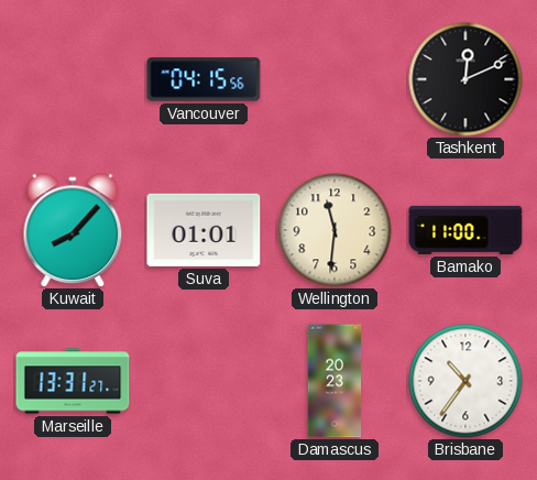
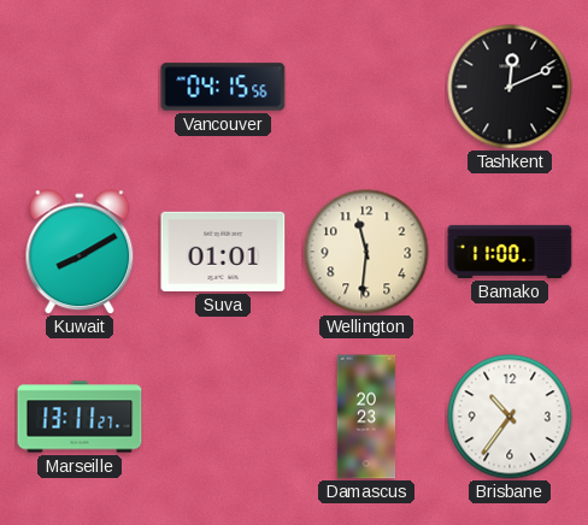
Kuwait: 8:07 -> 8:10
Marseille: 13:31 -> 13:11
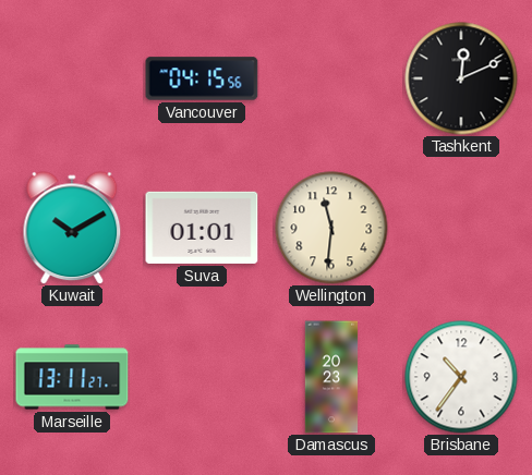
Kuwait: 8:10 -> 10:10
Bamako: 11:00 -> none
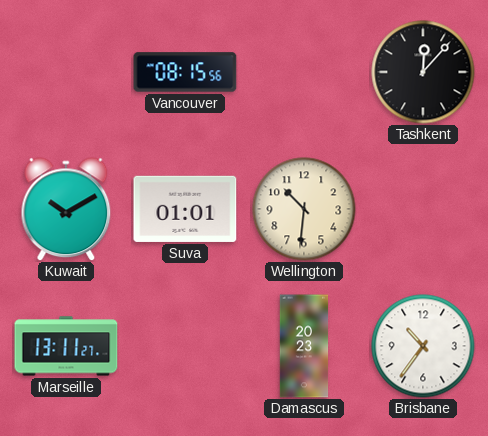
Vancouver: 04:15 -> 08:15
Tashkent: 12:11 -> 12:07
Wellington: 11:31 -> 10:31
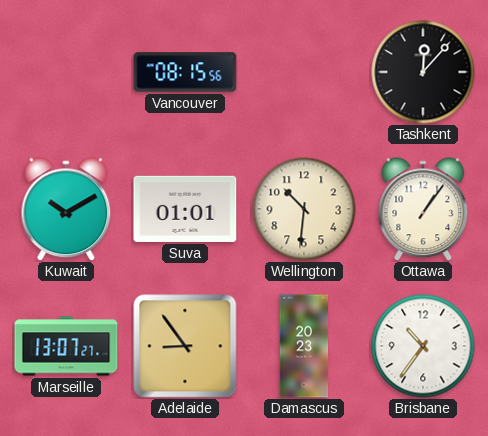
Ottawa: none -> 1:06
Marseille: 13:11 -> 13:07
Adelaide: none -> 8:54
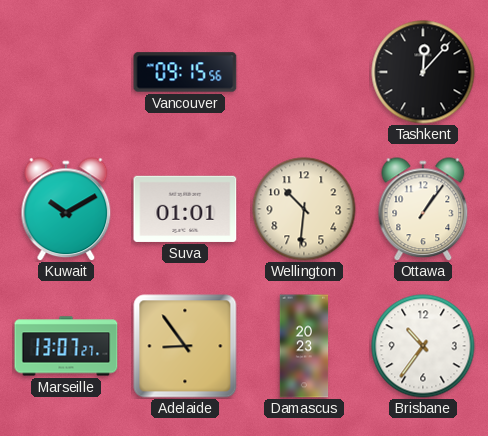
Vancouver: 08:15 -> 09:15
